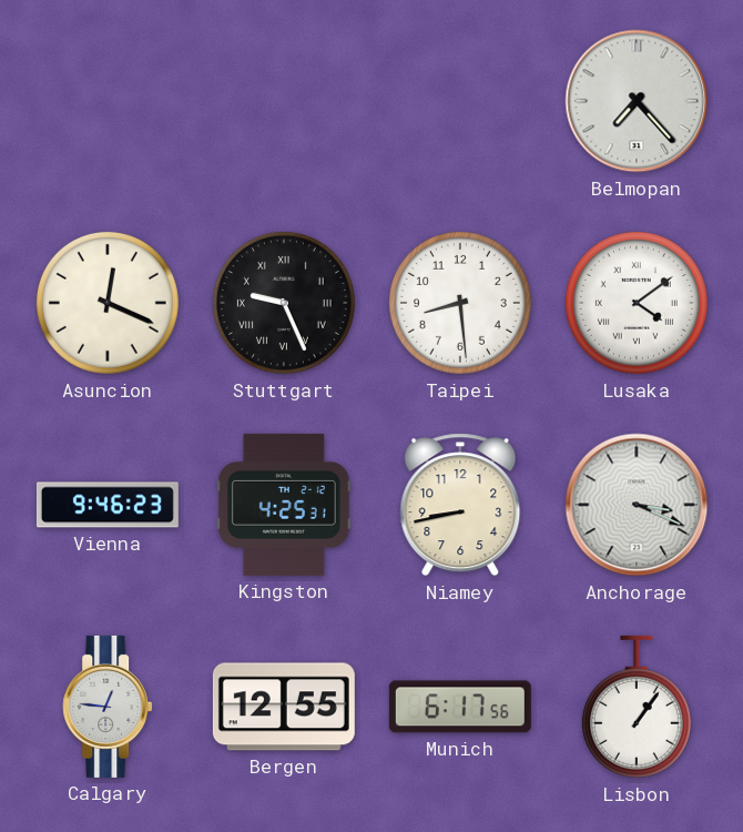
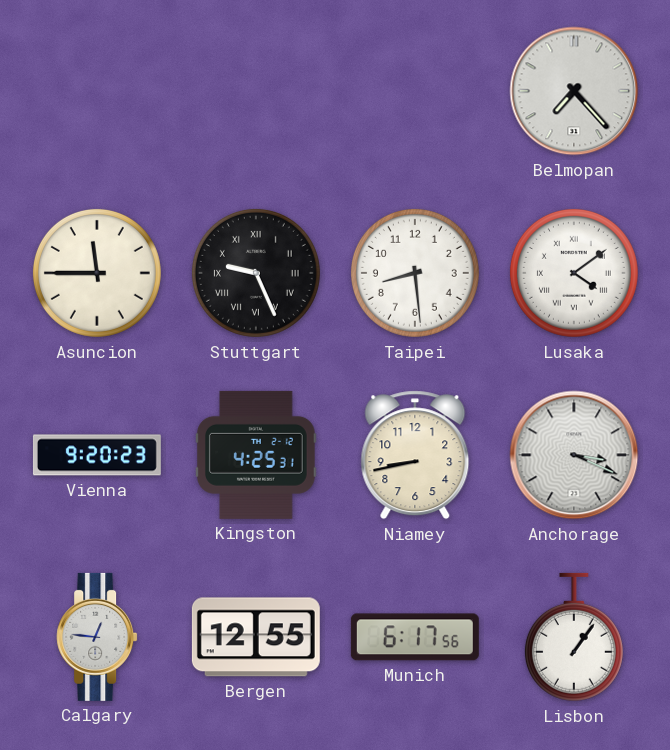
Asuncion: 12:19 -> 11:45
Vienna: 9:46 -> 9:20
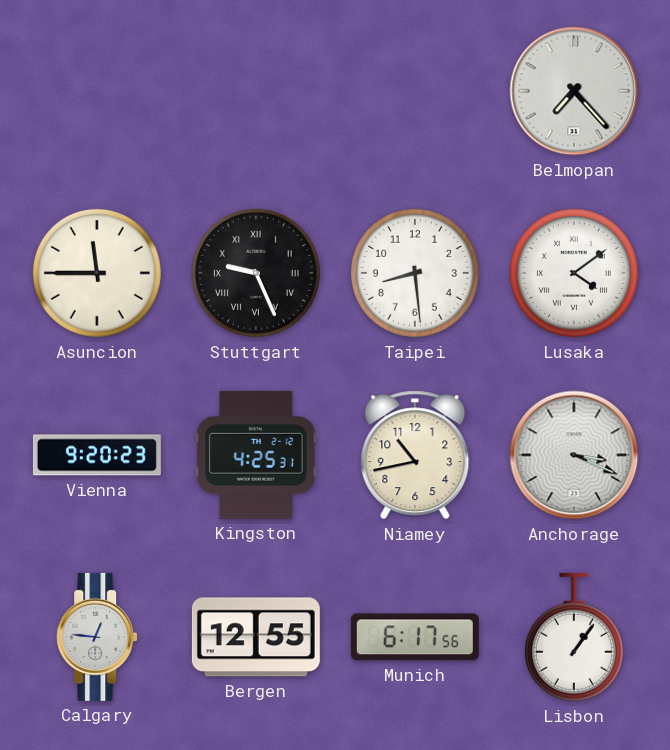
Niamey: 8:43 -> 10:43
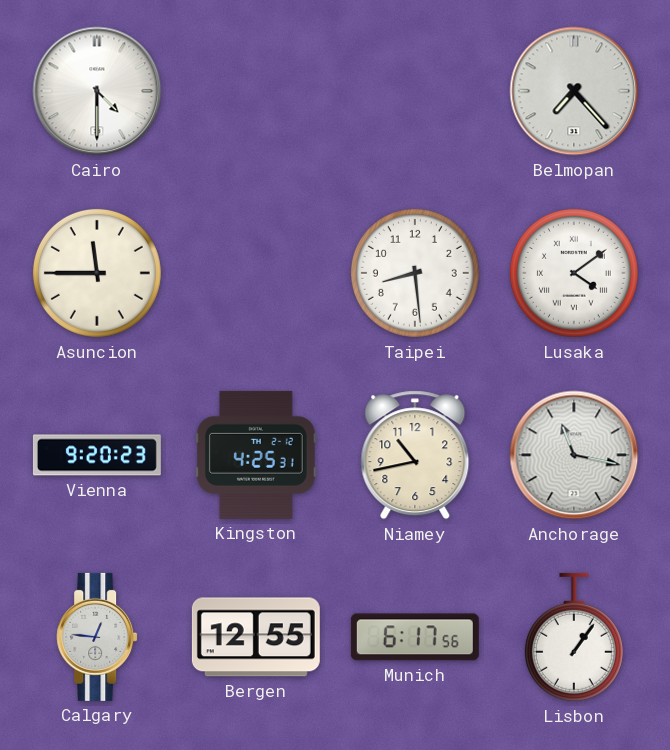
Cairo: none -> 4:30
Stuttgart: 9:26 -> none
Anchorage: 3:19 -> 11:17
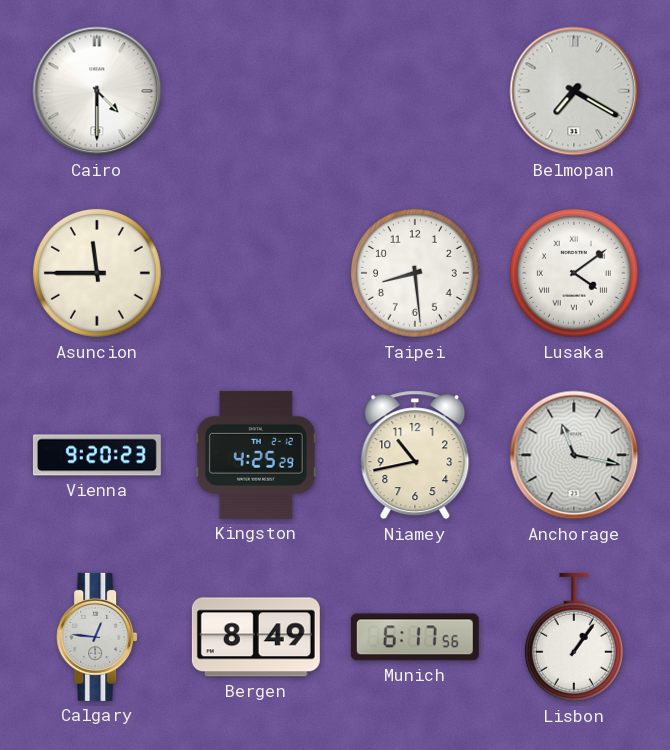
Belmopan: 7:23 -> 7:20
Kingston: 4:25:31 -> 4:25:29
Bergen: 12:55 -> 8:49
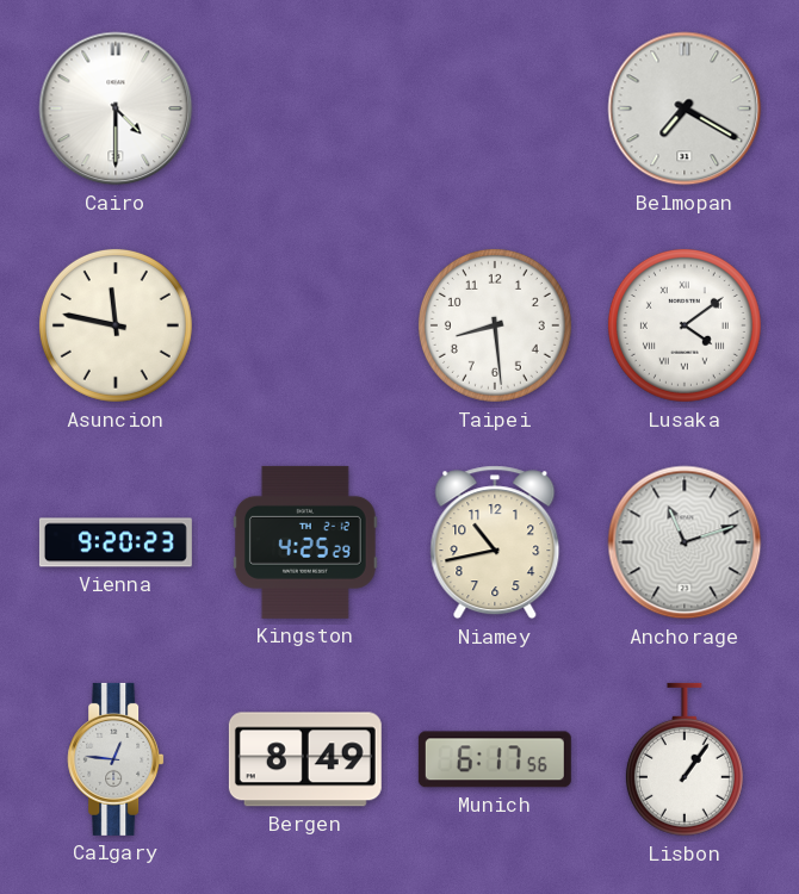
Asuncion: 11:45 -> 11:47
Anchorage: 11:17 -> 11:12
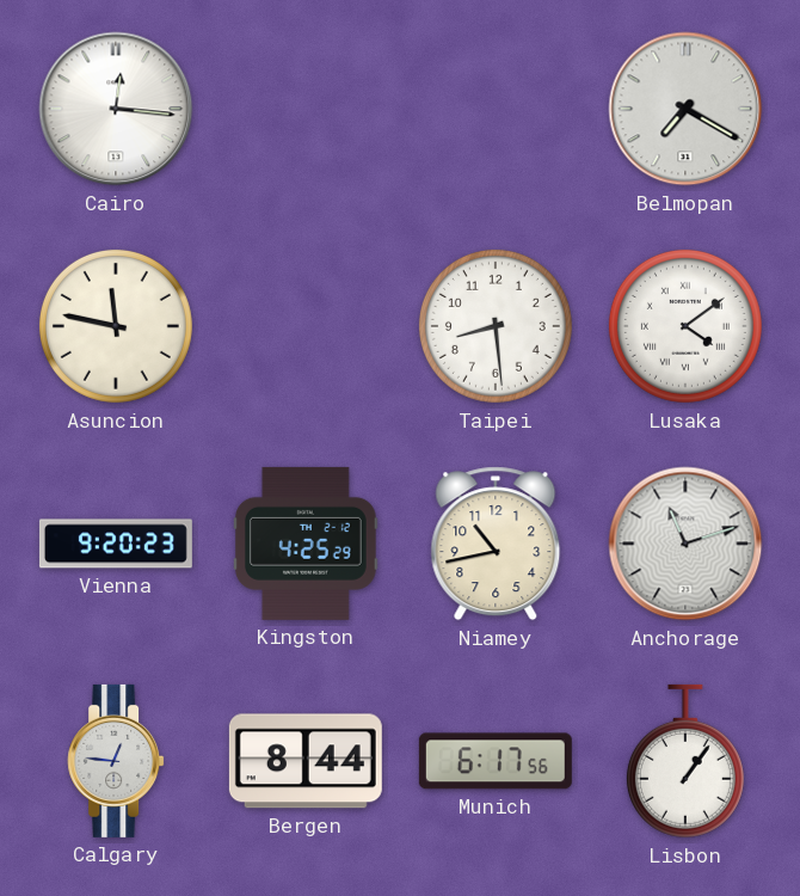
Cairo: 4:30 -> 12:16
Bergen: 8:49 -> 8:44
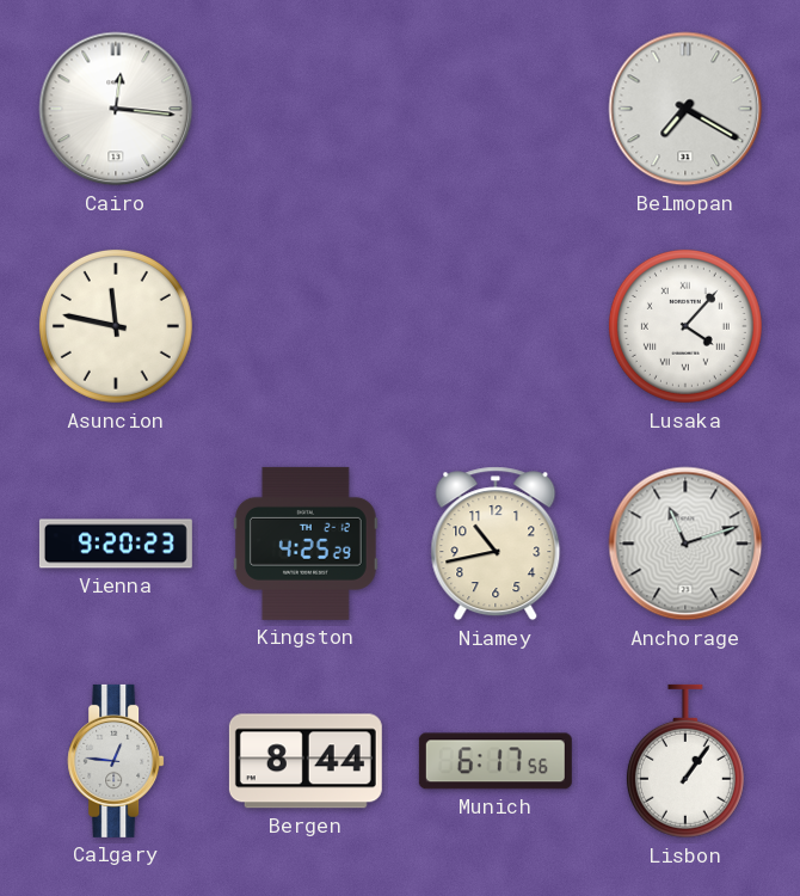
Taipei: 8:29 -> none
Lusaka: 4:09 -> 4:07
